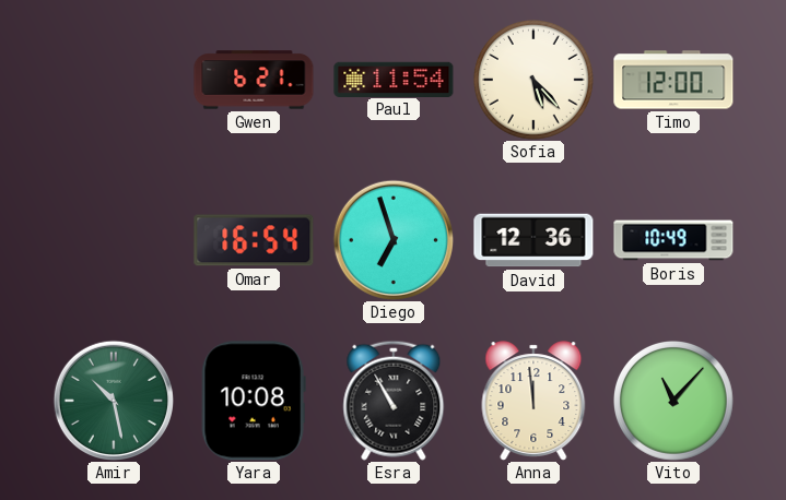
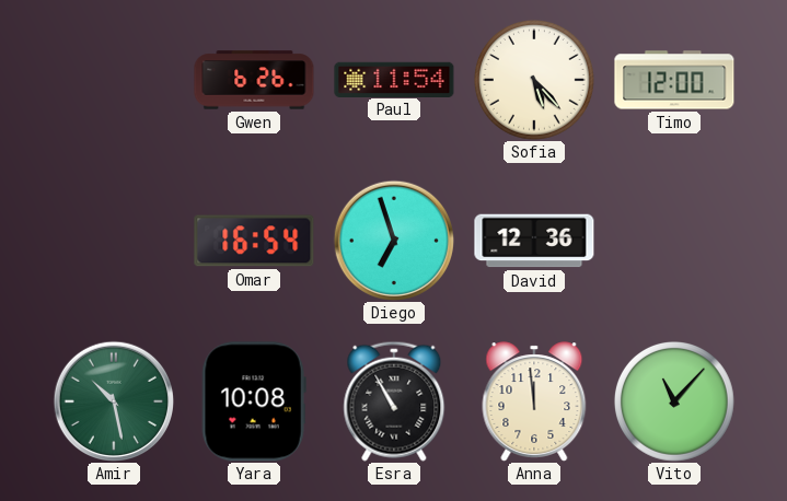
Gwen: 6:21 -> 6:26
Boris: 10:49 -> none
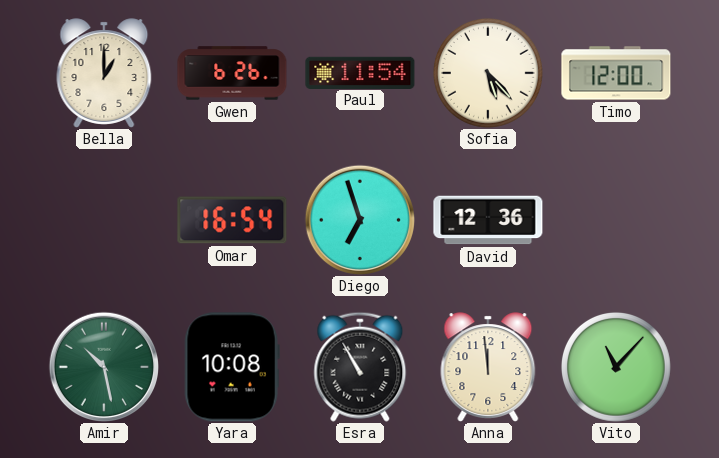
Bella: none -> 1:00
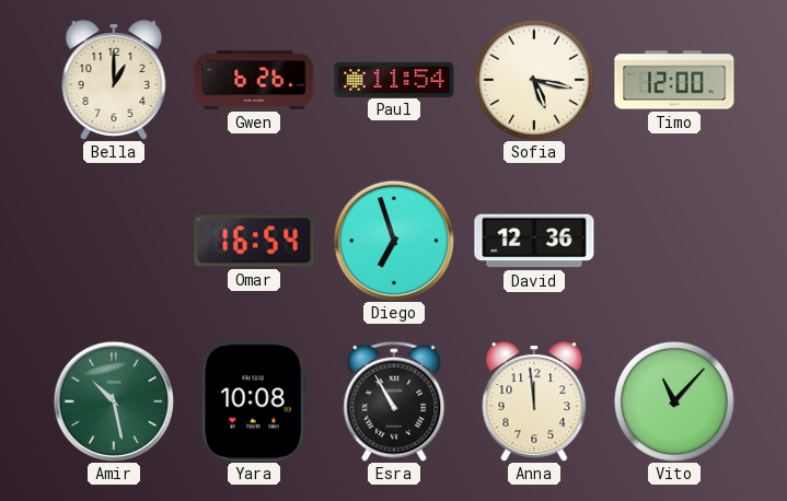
Sofia: 5:23 -> 5:17
